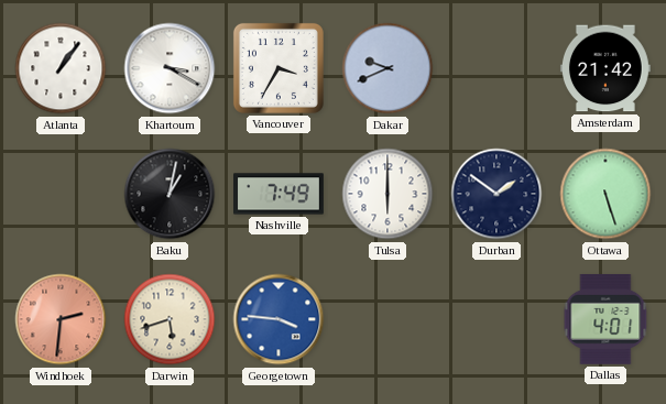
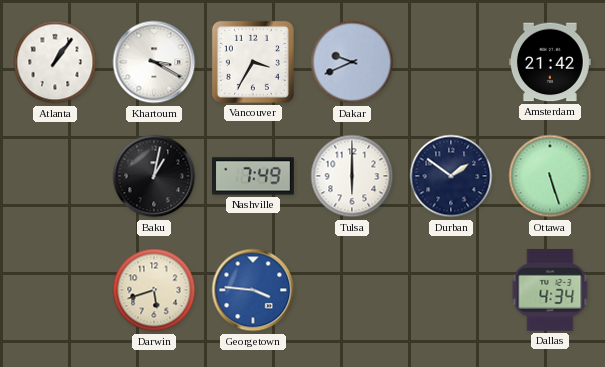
Windhoek: 2:31 -> none
Dallas: 4:01 -> 4:34
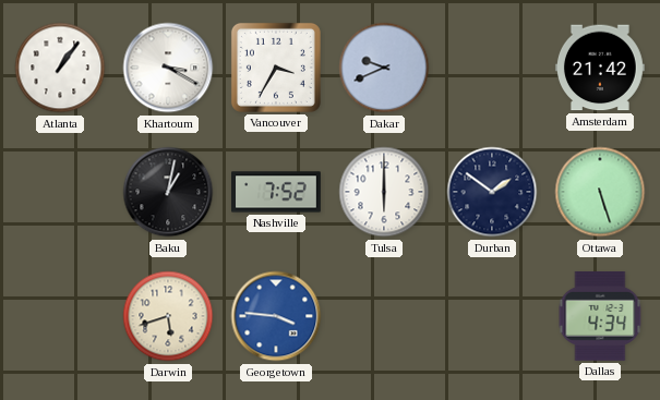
Nashville: 7:49 -> 7:52
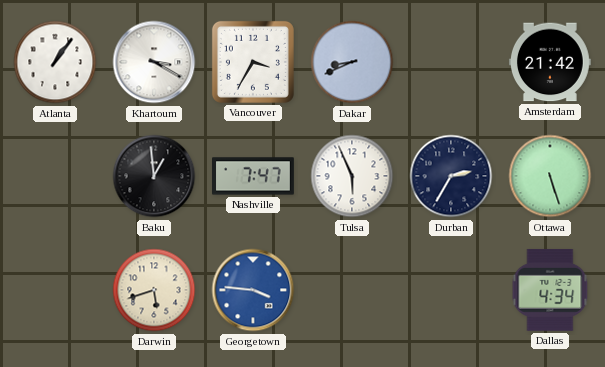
Dakar: 9:41 -> 8:41
Baku: 1:02 -> 12:59
Nashville: 7:52 -> 7:47
Tulsa: 6:00 -> 5:56
Durban: 1:51 -> 2:35
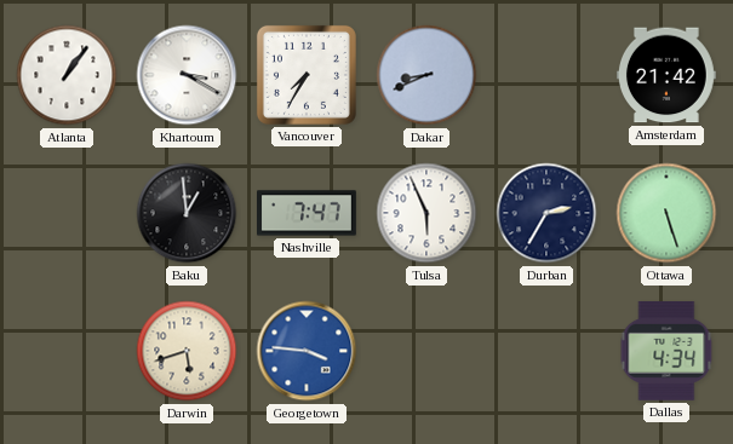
Vancouver: 3:35 -> 7:35
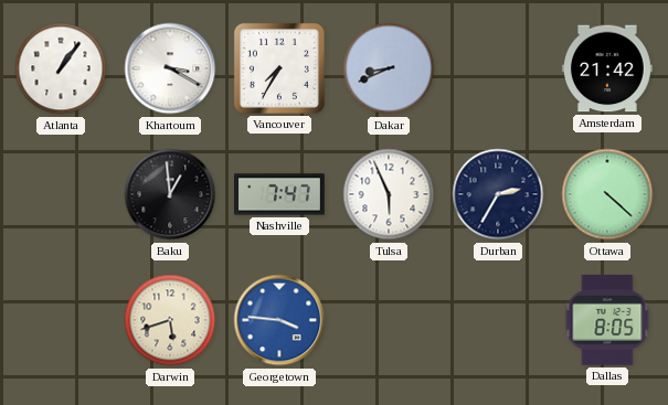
Ottawa: 5:27 -> 4:22
Dallas: 4:34 -> 8:05
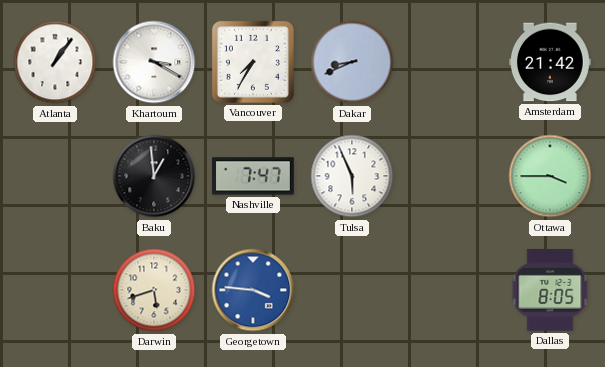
Durban: 2:35 -> none
Ottawa: 4:22 -> 3:45
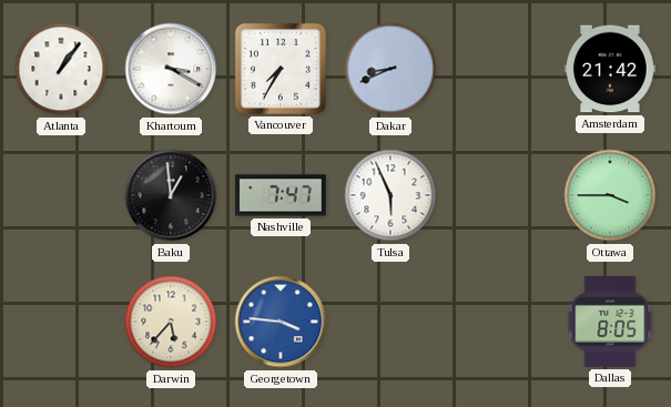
Darwin: 5:42 -> 5:37
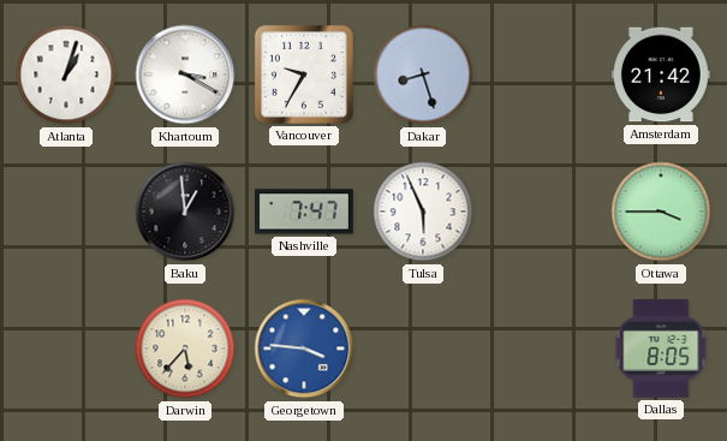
Atlanta: 1:06 -> 1:03
Vancouver: 7:35 -> 9:35
Dakar: 8:41 -> 8:27
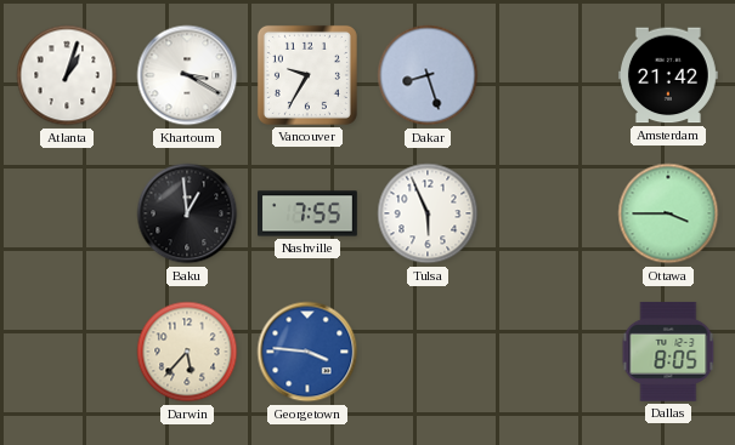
Nashville: 7:47 -> 7:55
